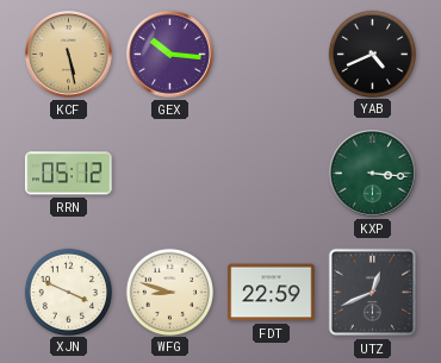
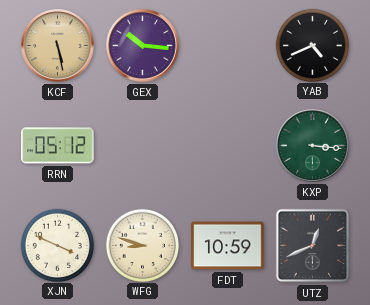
FDT: 22:59 -> 10:59
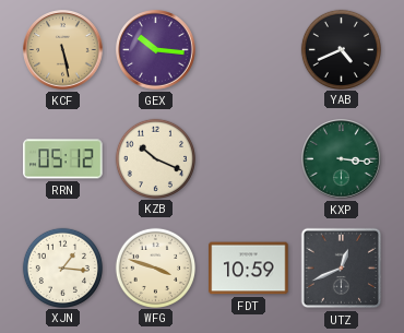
KZB: none -> 10:19
XJN: 3:49 -> 1:16
WFG: 8:48 -> 3:48
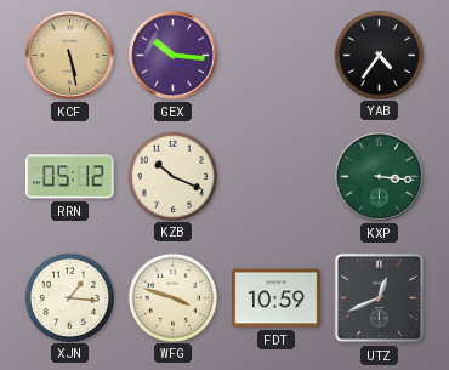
YAB: 4:41 -> 4:36
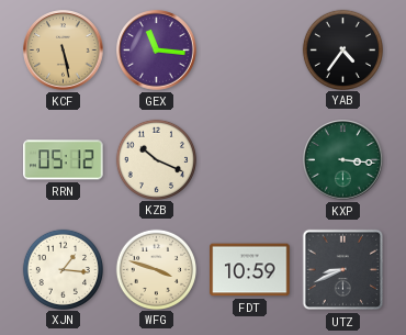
GEX: 10:16 -> 11:16
UTZ: 12:41 -> 8:41
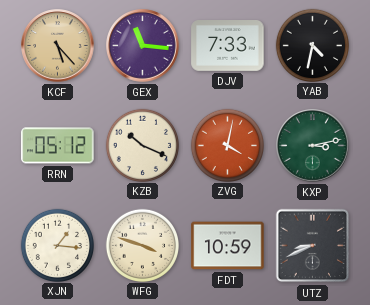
KCF: 5:28 -> 5:23
DJV: none -> 7:33
YAB: 4:36 -> 4:32
ZVG: none -> 4:02
KXP: 3:16 -> 3:13
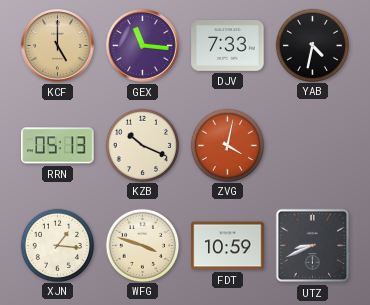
KCF: 5:23 -> 5:00
RRN: 05:12 -> 05:13
KXP: 3:13 -> none
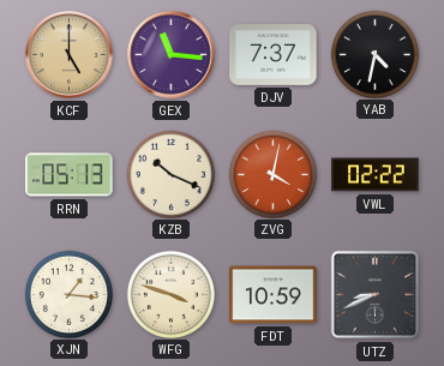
DJV: 7:33 -> 7:37
VWL: none -> 02:22
